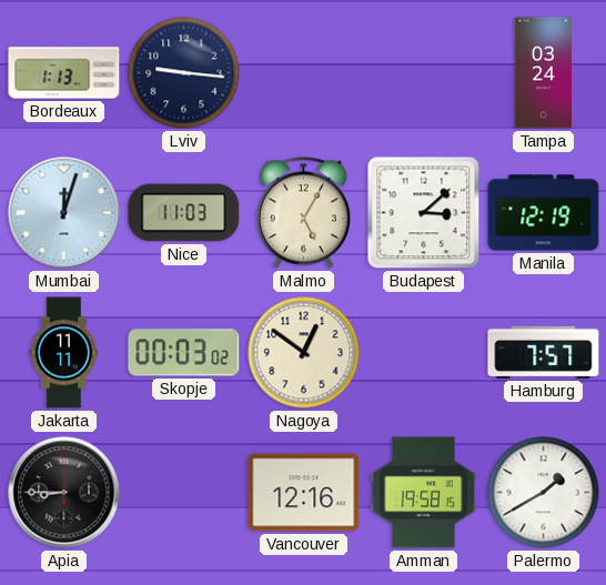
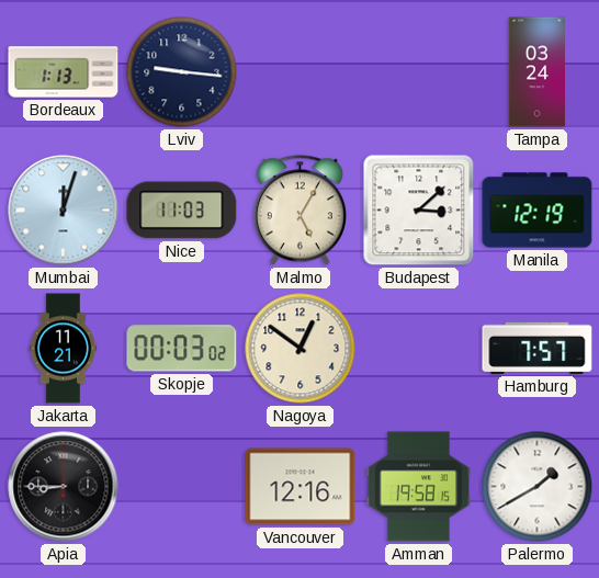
Jakarta: 11:11 -> 11:21
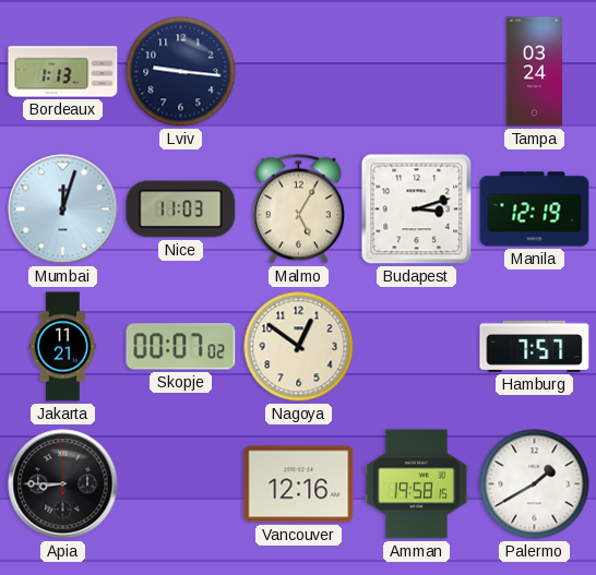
Budapest: 3:08 -> 3:12
Skopje: 00:03 -> 00:07
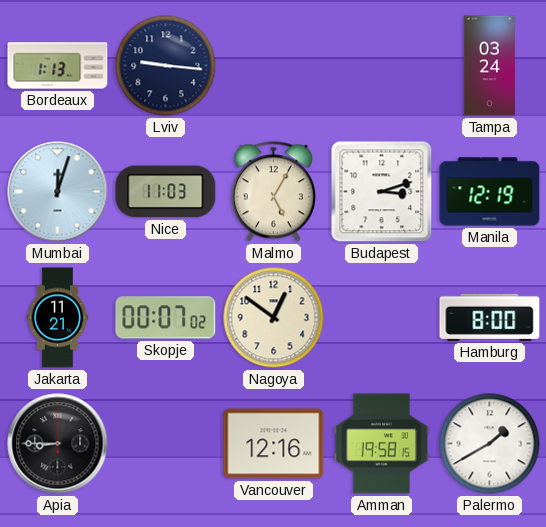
Hamburg: 7:57 -> 8:00
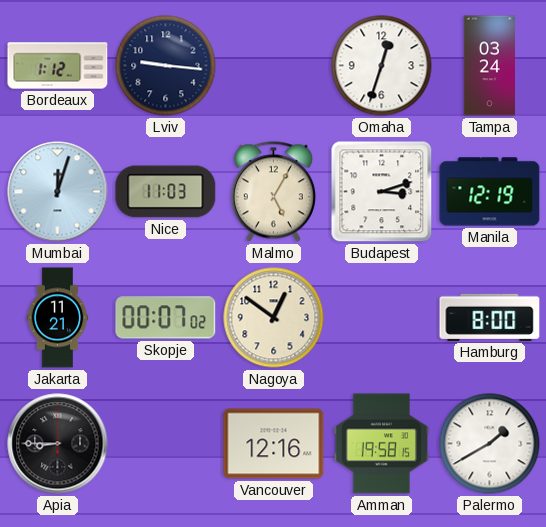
Bordeaux: 1:13 -> 1:12
Omaha: none -> 12:33
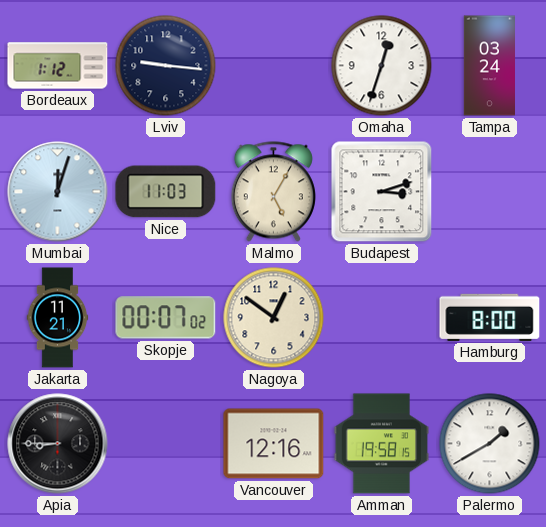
Manila: 12:19 -> none
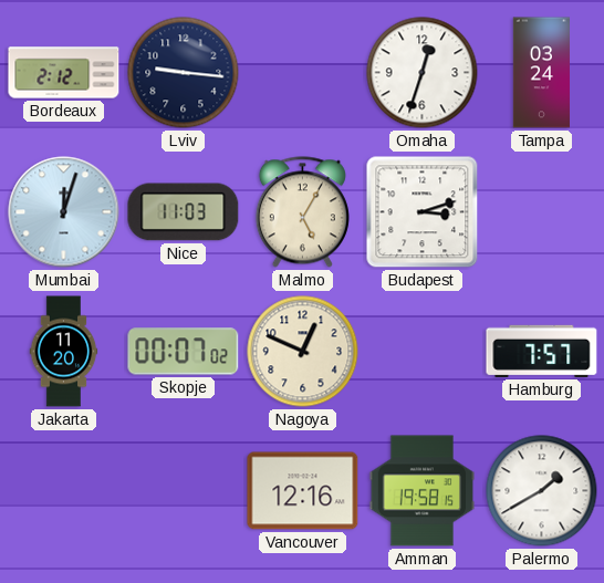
Bordeaux: 1:12 -> 2:12
Jakarta: 11:21 -> 11:20
Nagoya: 12:51 -> 12:49
Hamburg: 8:00 -> 7:57
Apia: 8:45 -> none
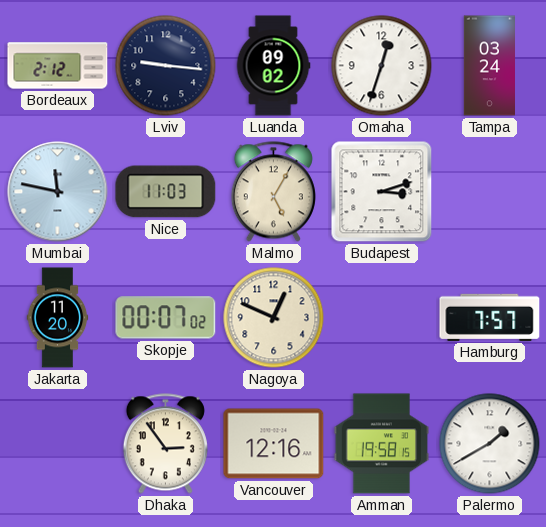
Luanda: none -> 09:02
Mumbai: 12:03 -> 11:47
Dhaka: none -> 2:54
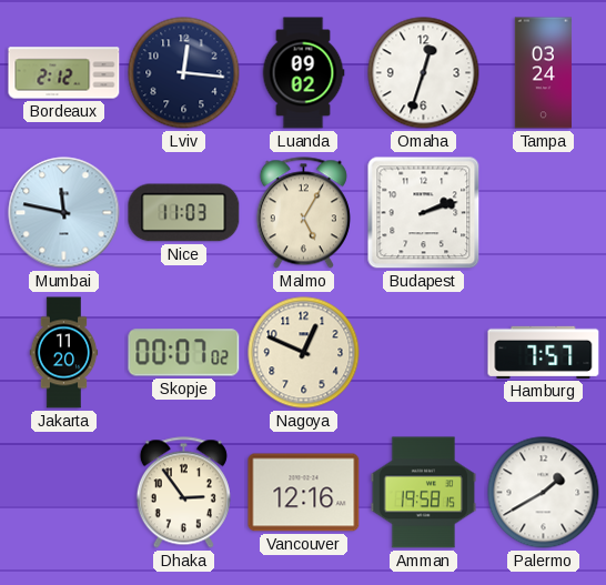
Lviv: 9:16 -> 12:16
Budapest: 3:12 -> 2:12
